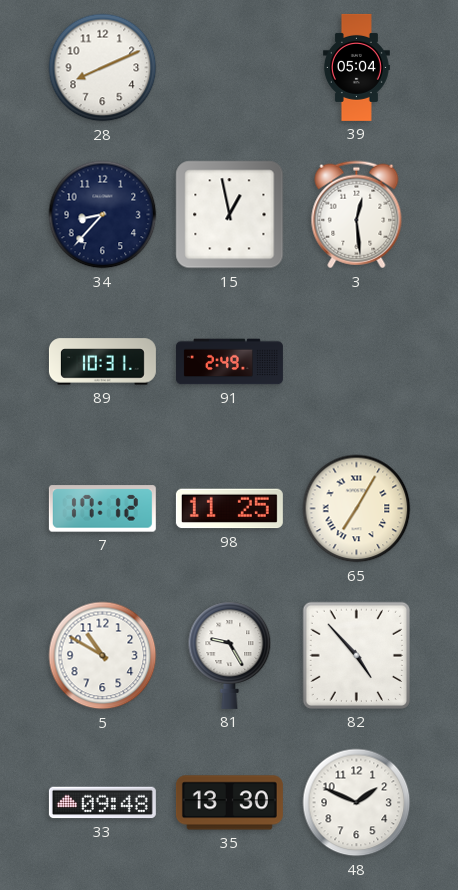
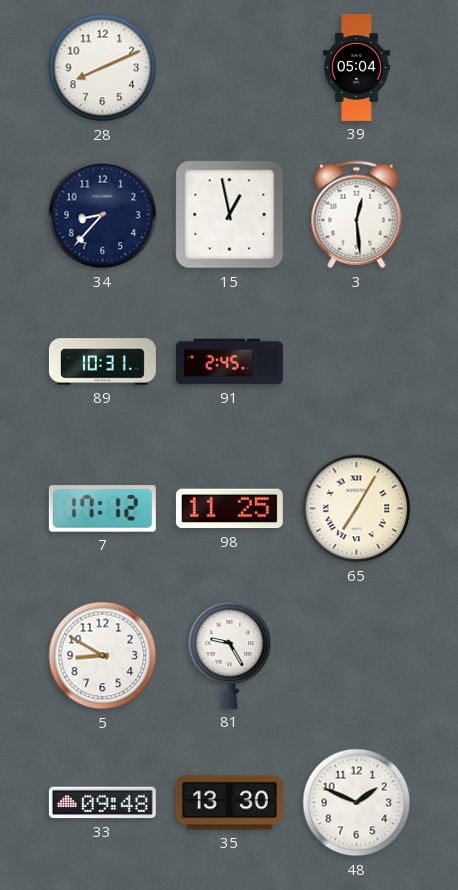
91: 2:49 -> 2:45
5: 10:50 -> 8:50
82: 4:53 -> none
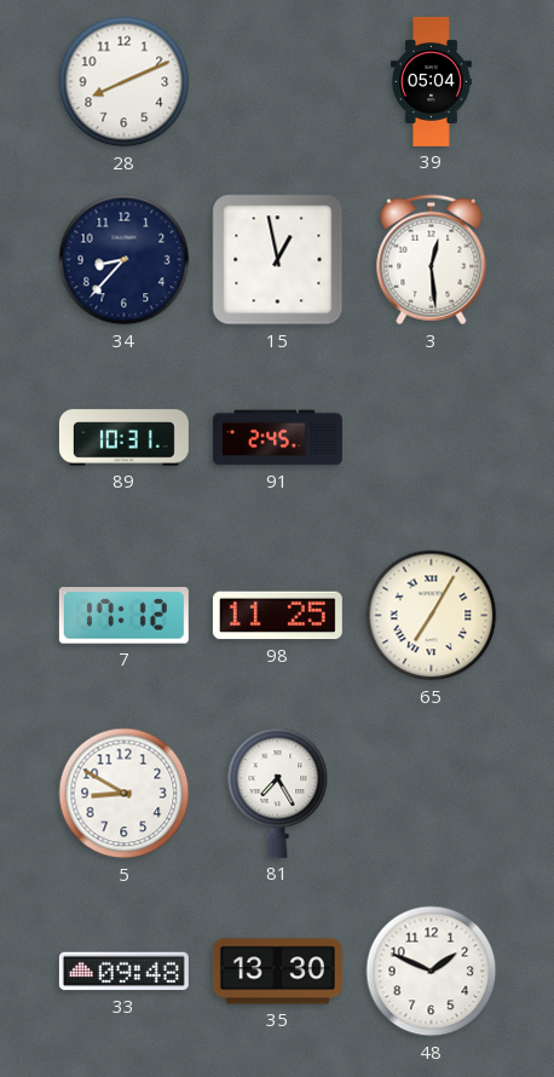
81: 9:25 -> 7:25
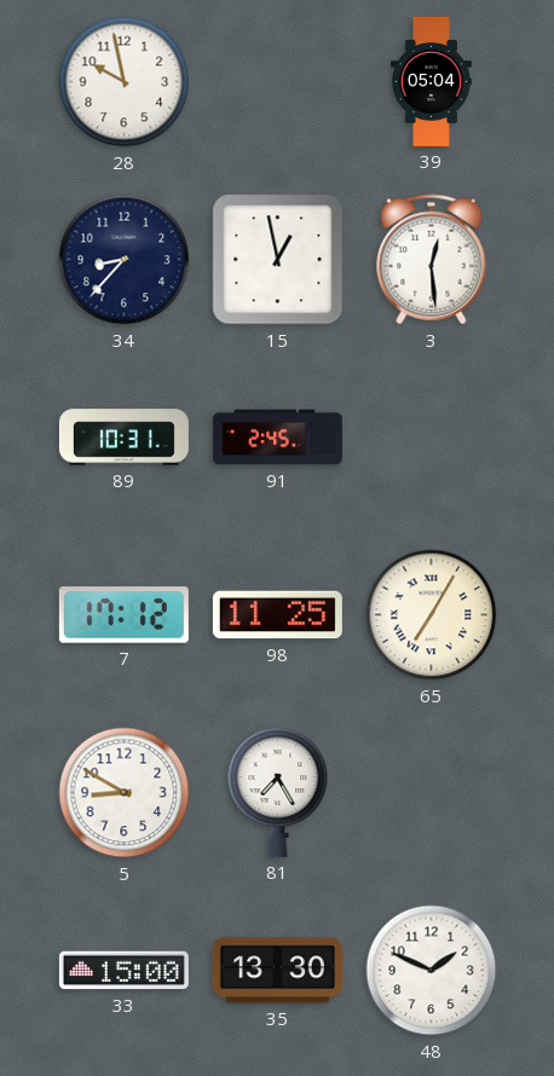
28: 8:11 -> 9:58
33: 09:48 -> 15:00
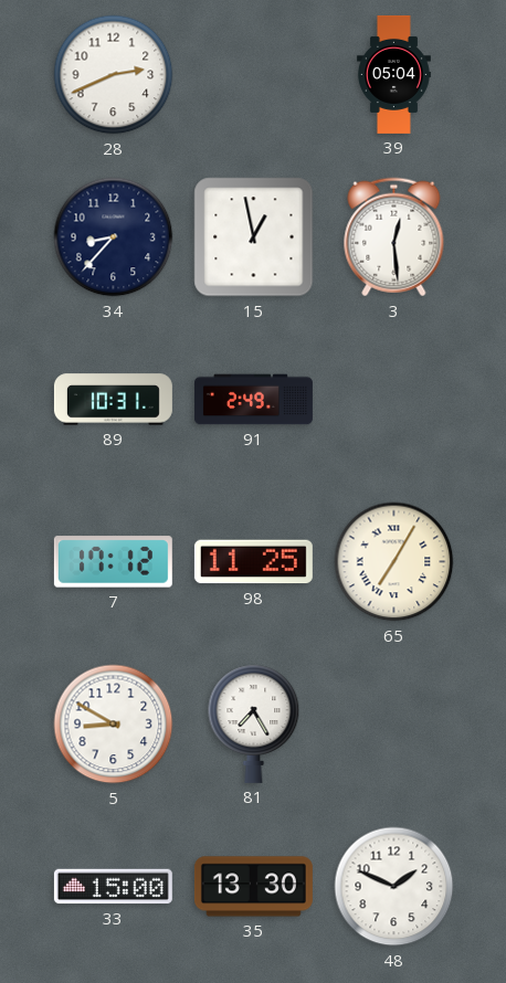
28: 9:58 -> 2:41
91: 2:45 -> 2:49
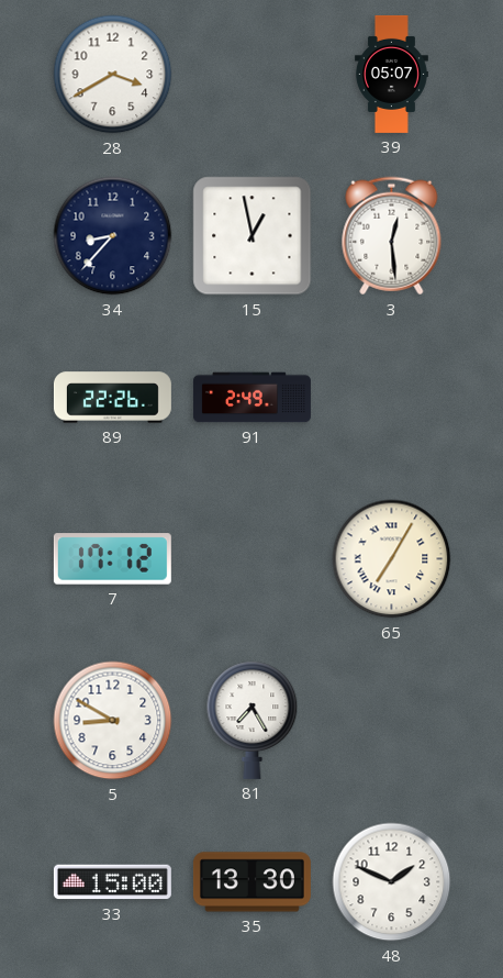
28: 2:41 -> 3:40
39: 05:04 -> 05:07
89: 10:31 -> 22:26
98: 11:25 -> none
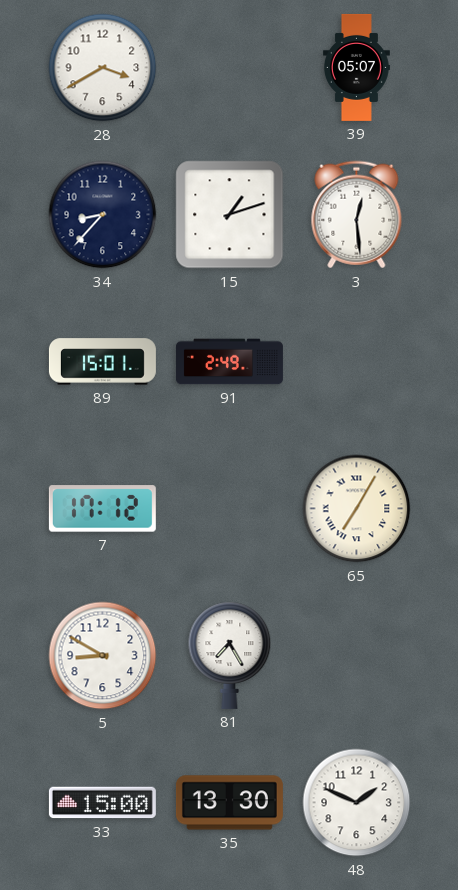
15: 12:58 -> 1:12
89: 22:26 -> 15:01
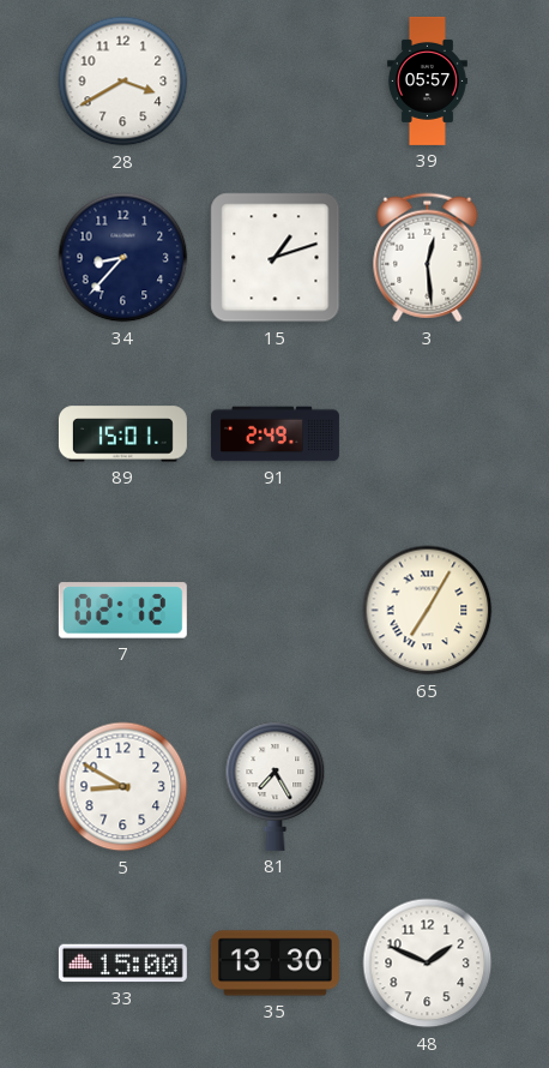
39: 05:07 -> 05:57
7: 17:12 -> 02:12
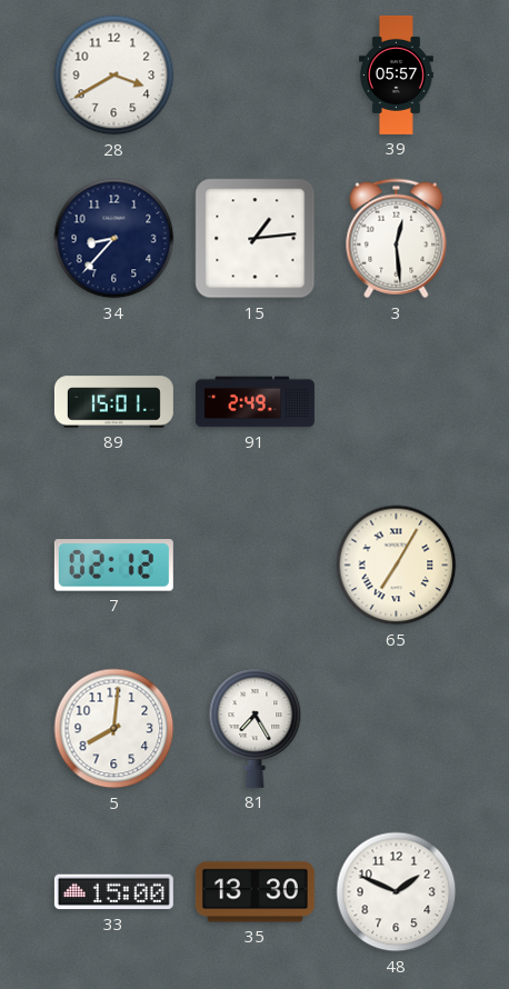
15: 1:12 -> 1:14
5: 8:50 -> 8:01
